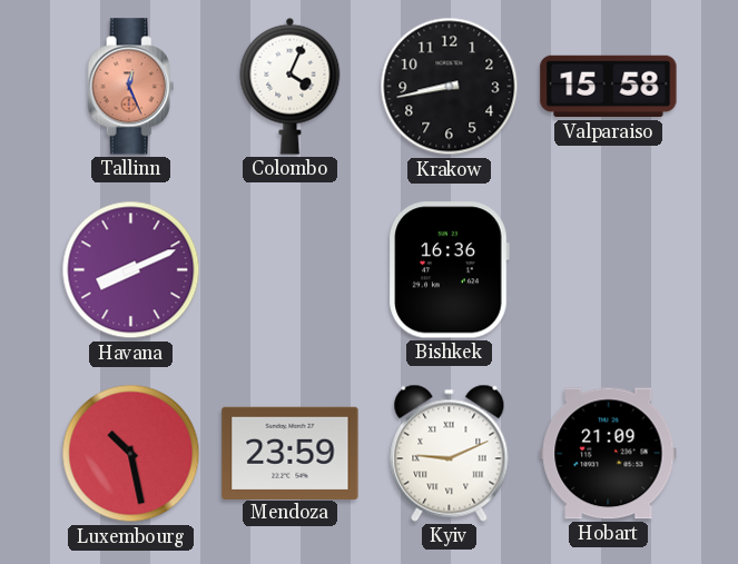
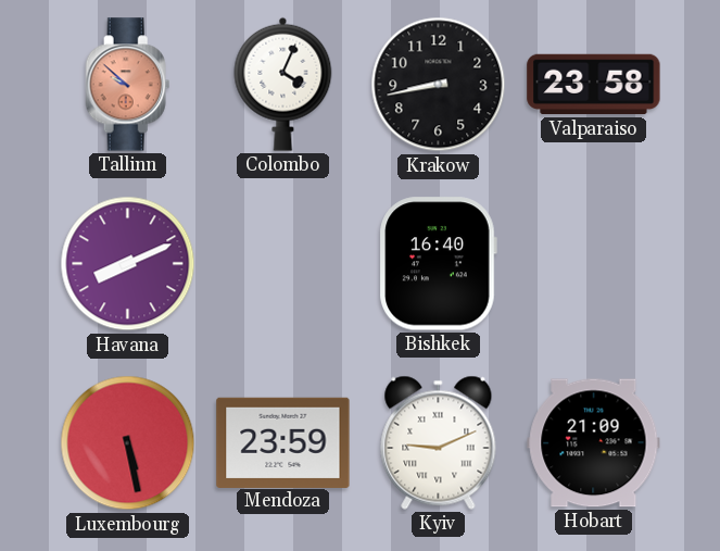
Tallinn: 12:26 -> 9:52
Valparaiso: 15:58 -> 23:58
Bishkek: 16:36 -> 16:40
Luxembourg: 10:28 -> 5:28
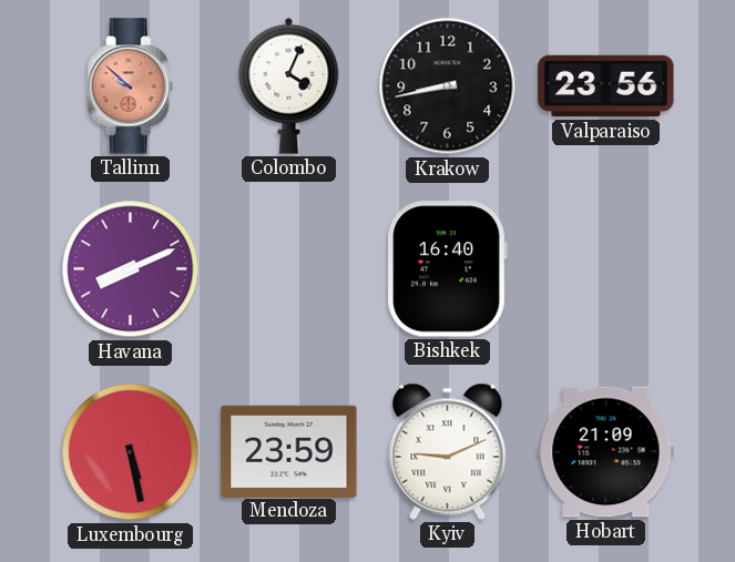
Valparaiso: 23:58 -> 23:56
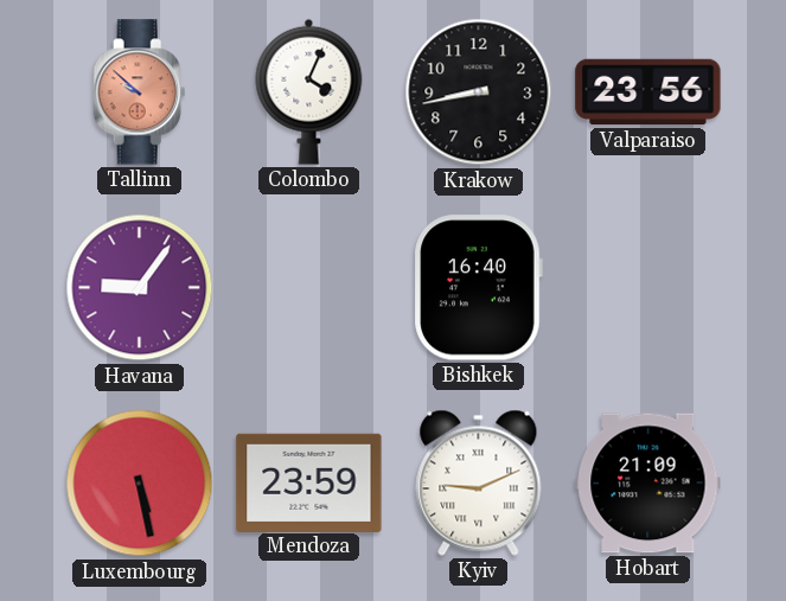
Havana: 8:11 -> 9:06
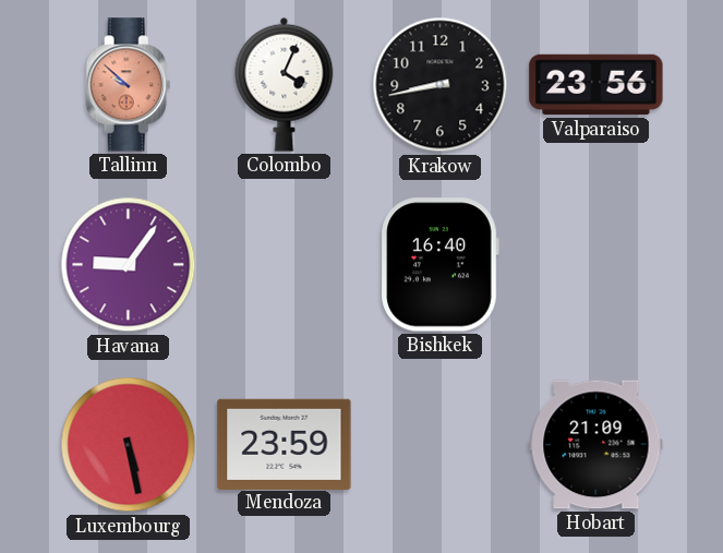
Kyiv: 9:11 -> none
